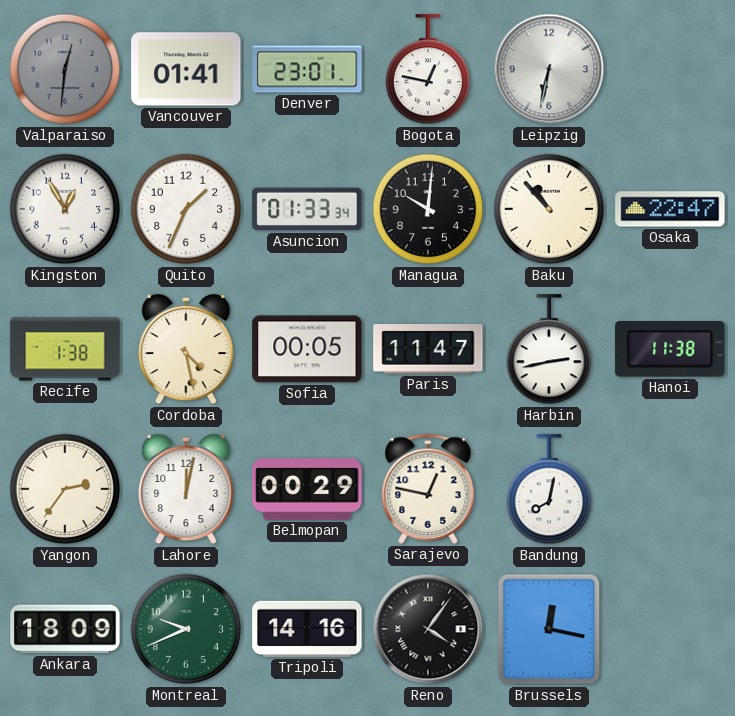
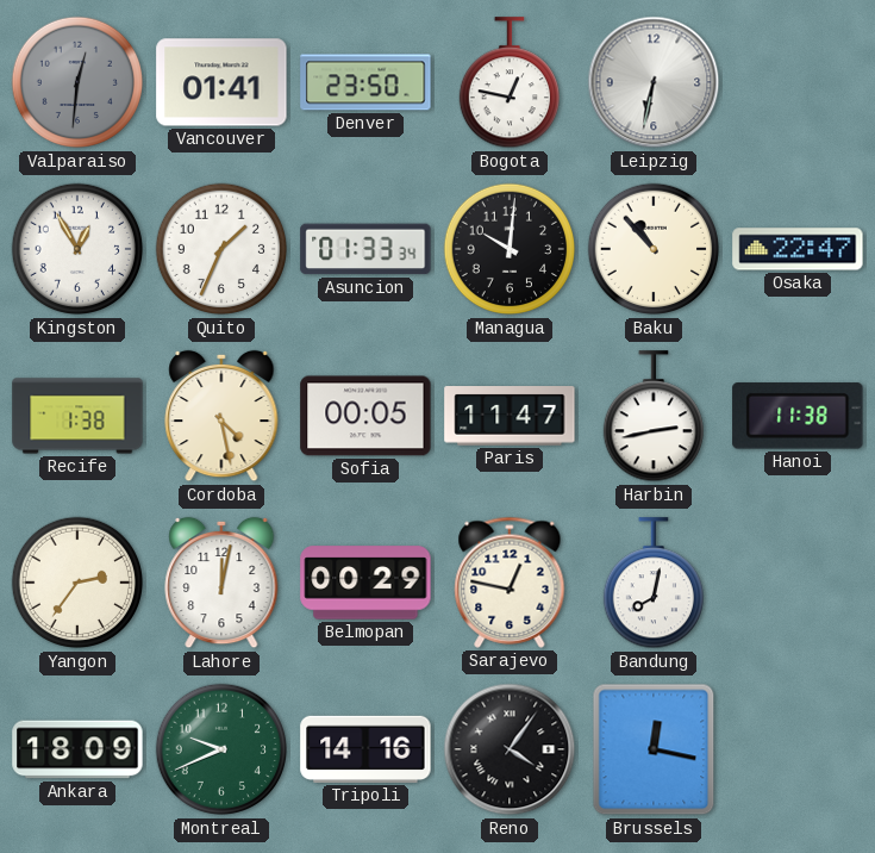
Denver: 23:01 -> 23:50
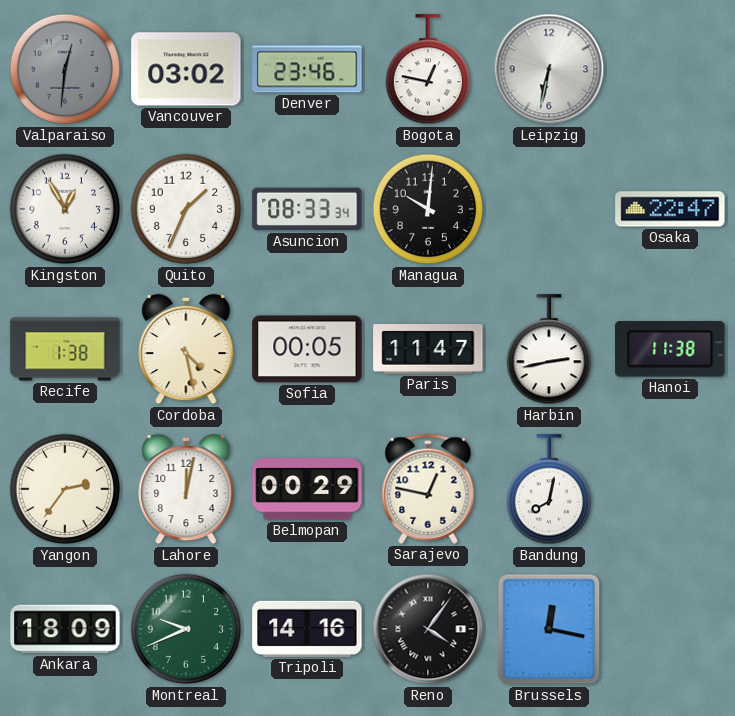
Vancouver: 01:41 -> 03:02
Denver: 23:50 -> 23:46
Asuncion: 01:33 -> 08:33
Baku: 10:53 -> none
